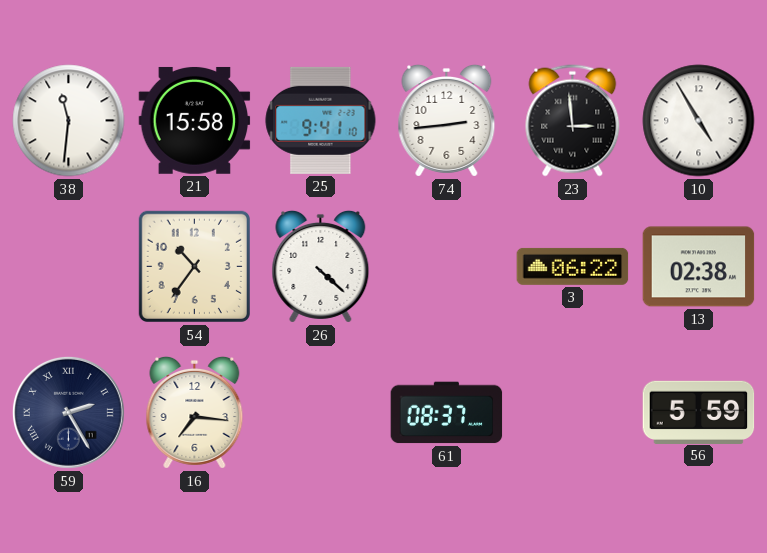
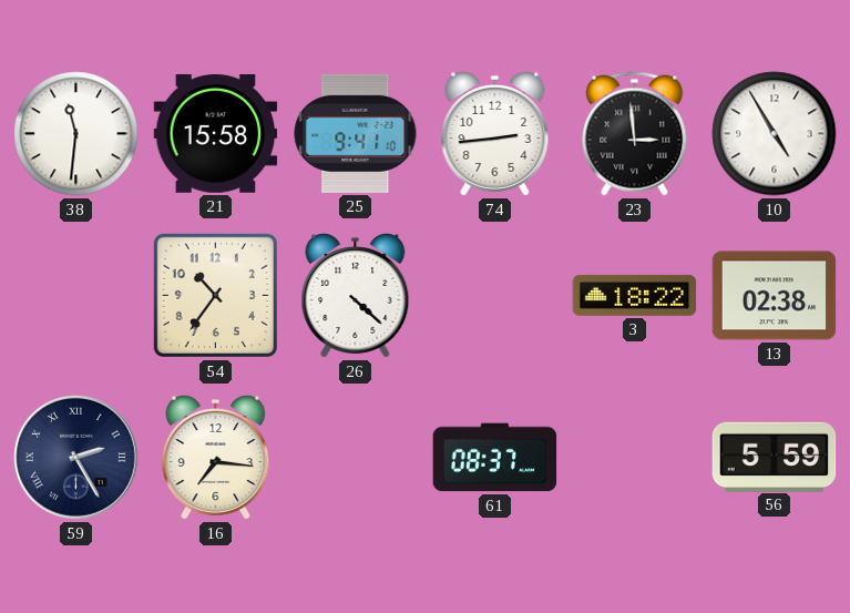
3: 06:22 -> 18:22
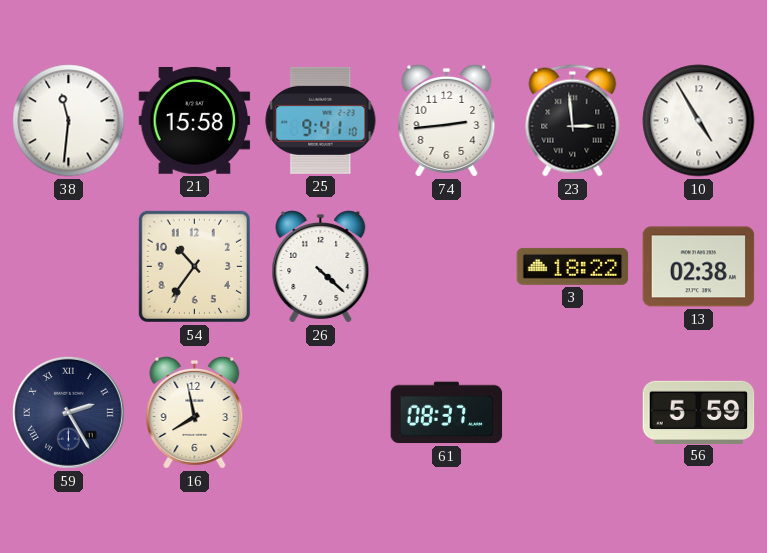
16: 7:16 -> 7:58
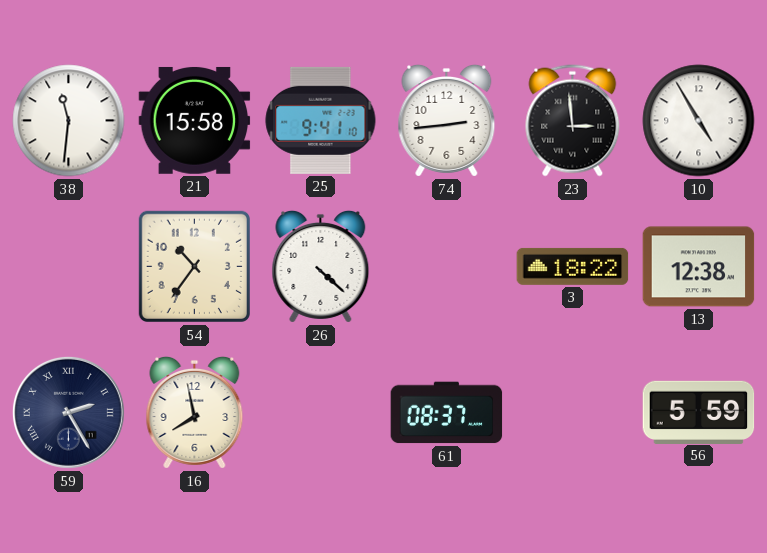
13: 02:38 -> 12:38
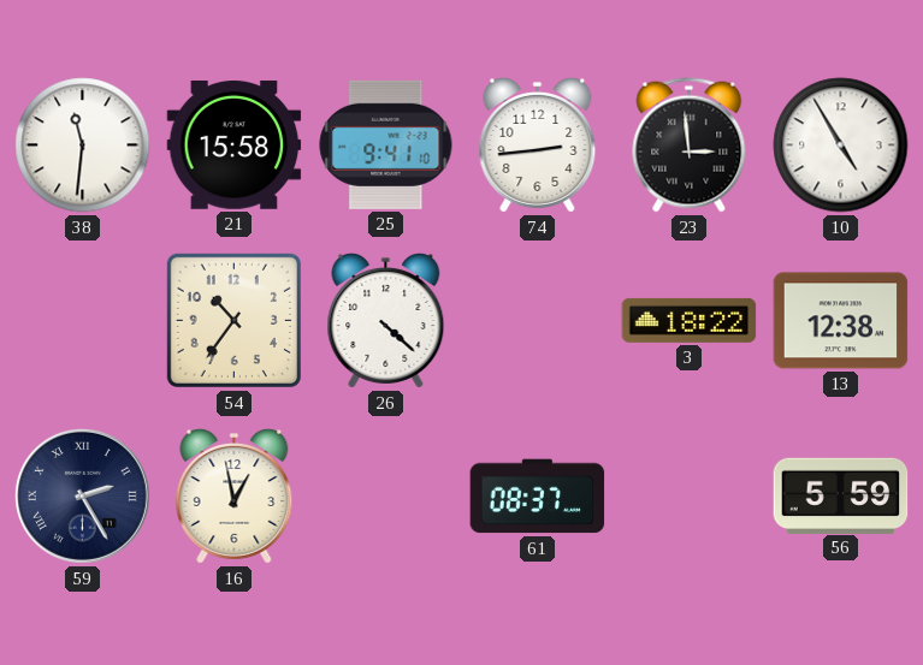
16: 7:58 -> 12:58
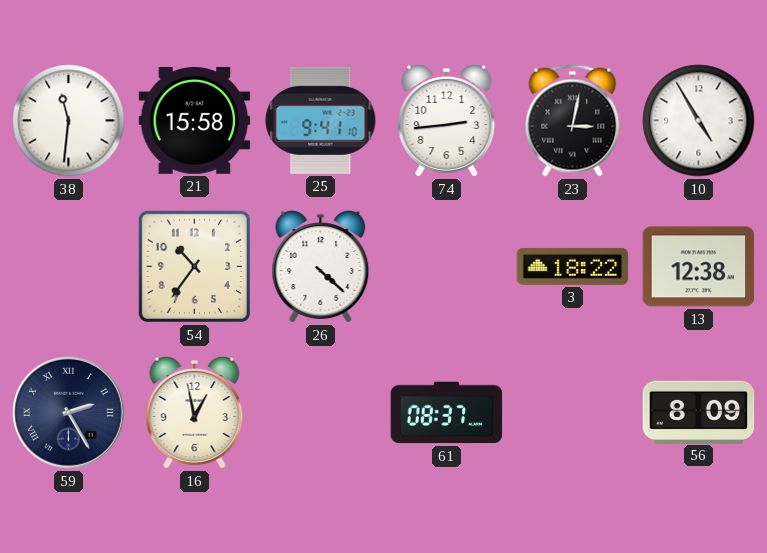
23: 2:59 -> 3:02
56: 5:59 -> 8:09
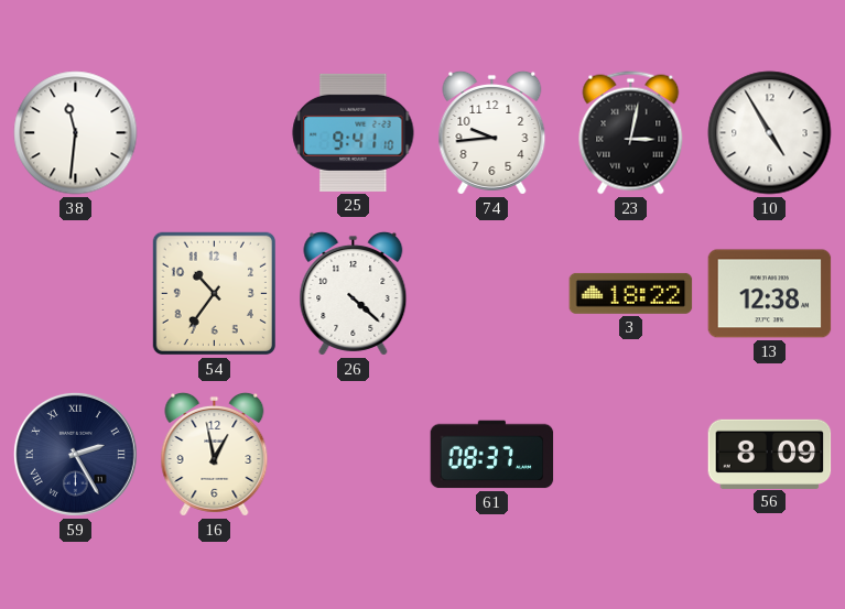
21: 15:58 -> none
74: 2:44 -> 9:44
